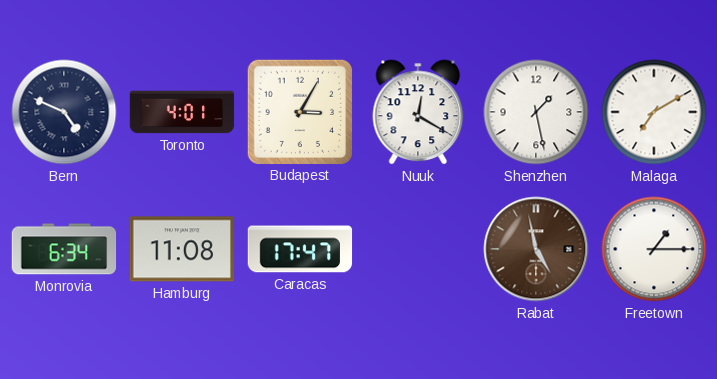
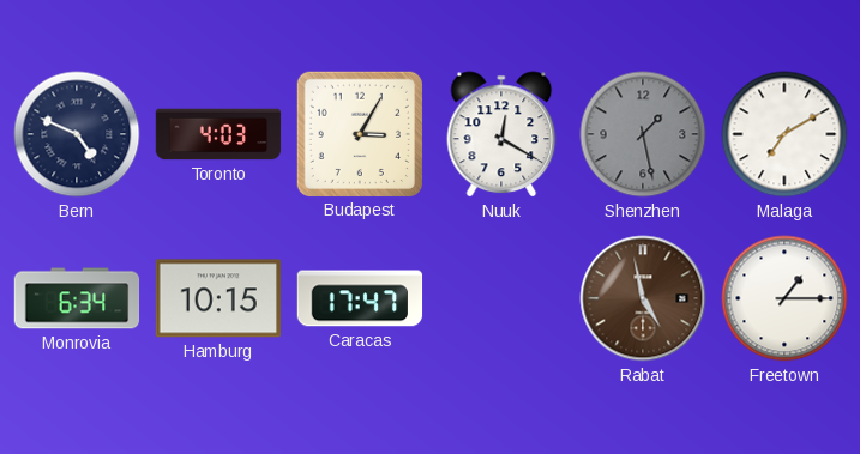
Toronto: 4:01 -> 4:03
Shenzhen dial: white -> grey
Hamburg: 11:08 -> 10:15
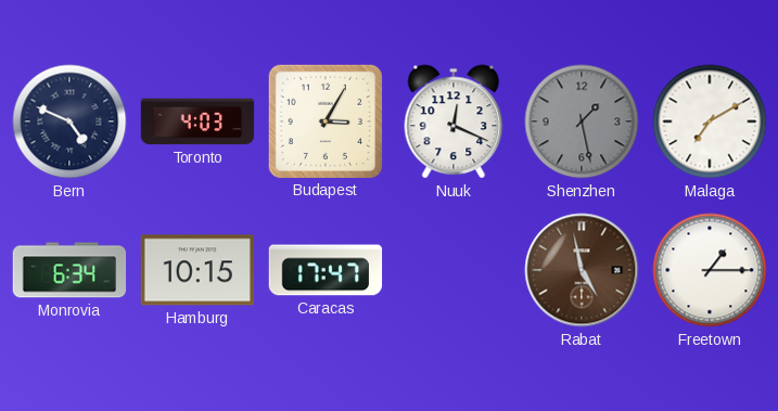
Nuuk: 12:20 -> 12:19
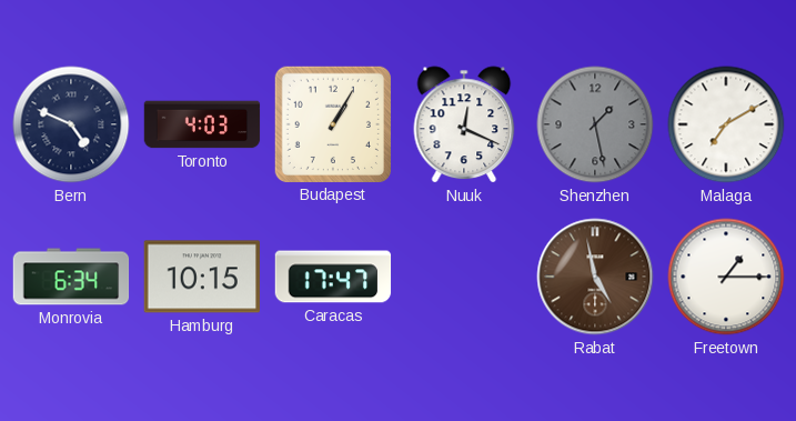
Budapest: 3:05 -> 1:05
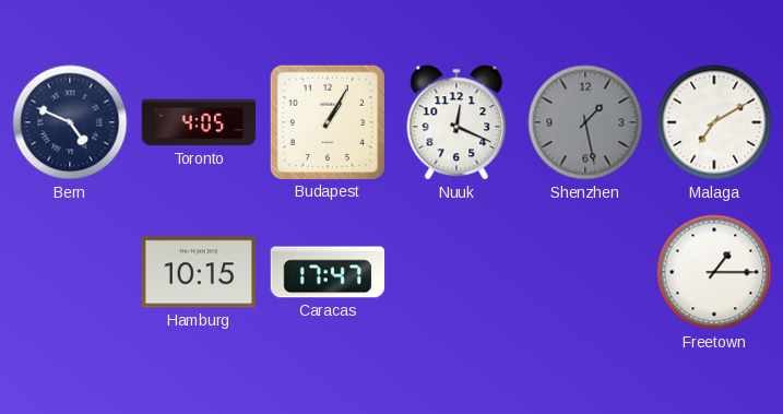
Toronto: 4:03 -> 4:05
Monrovia: 6:34 -> none
Rabat: 4:58 -> none
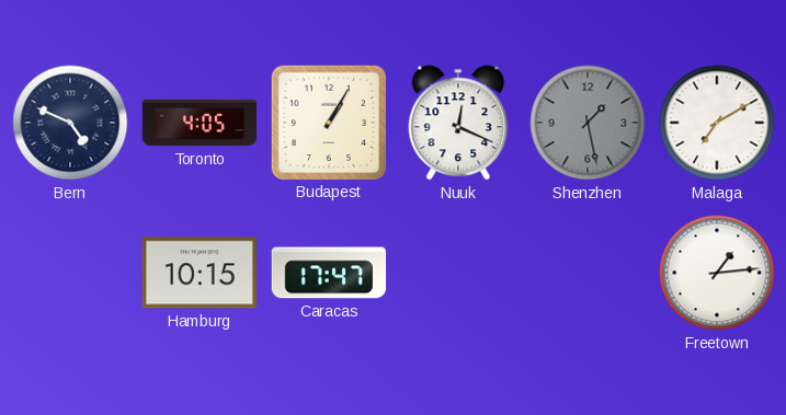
Freetown: 1:15 -> 1:14
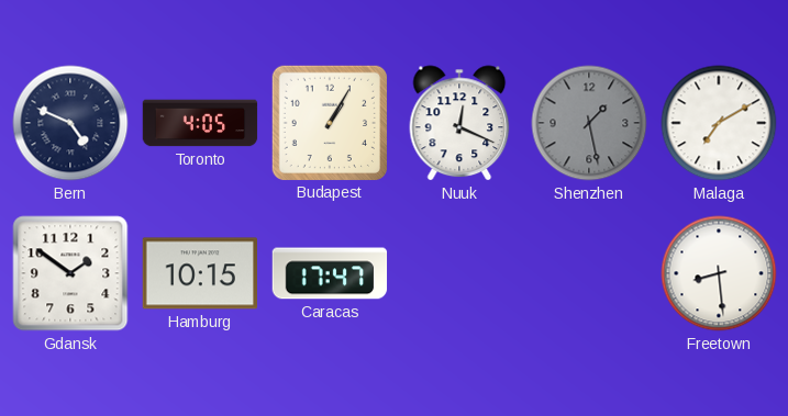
Gdansk: none -> 1:51
Freetown: 1:14 -> 8:29
